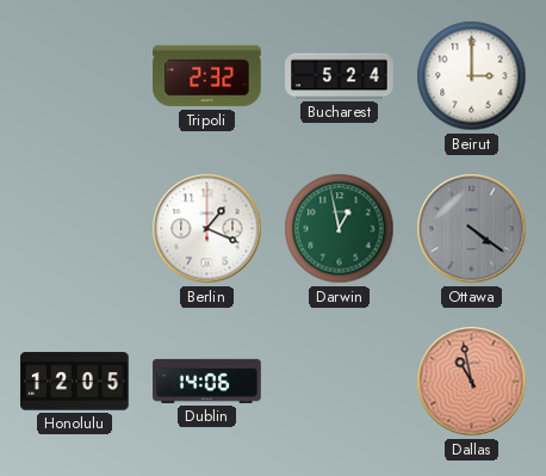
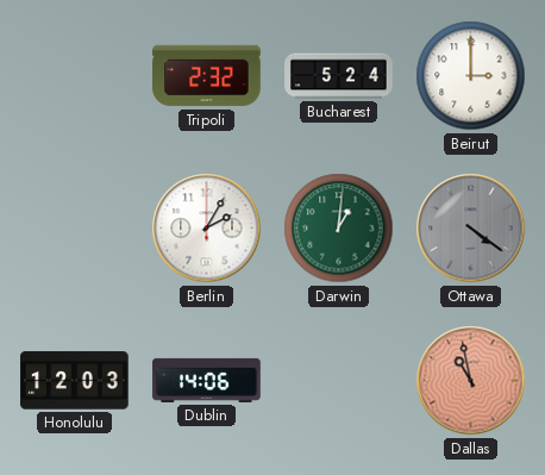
Berlin: 1:19 -> 2:05
Darwin: 12:58 -> 1:01
Honolulu: 12:05 -> 12:03
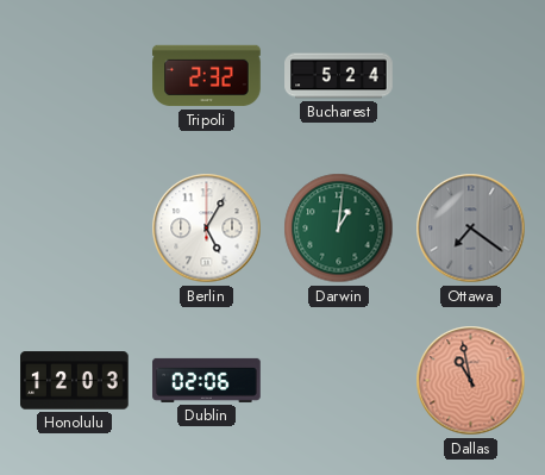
Beirut: 3:00 -> none
Berlin: 2:05 -> 5:05
Ottawa: 4:21 -> 7:21
Dublin: 14:06 -> 02:06
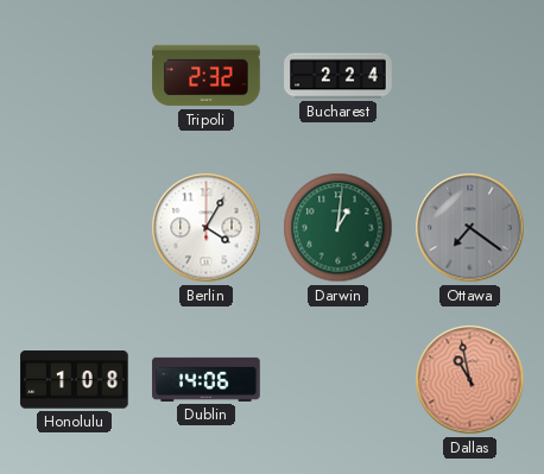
Bucharest: 5:24 -> 2:24
Berlin: 5:05 -> 4:05
Honolulu: 12:03 -> 1:08
Dublin: 02:06 -> 14:06
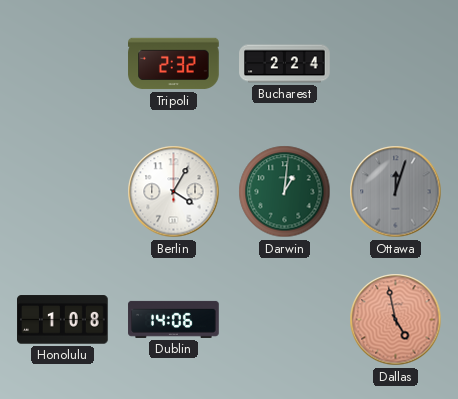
Ottawa: 7:21 -> 12:03
Dallas: 10:58 -> 4:58
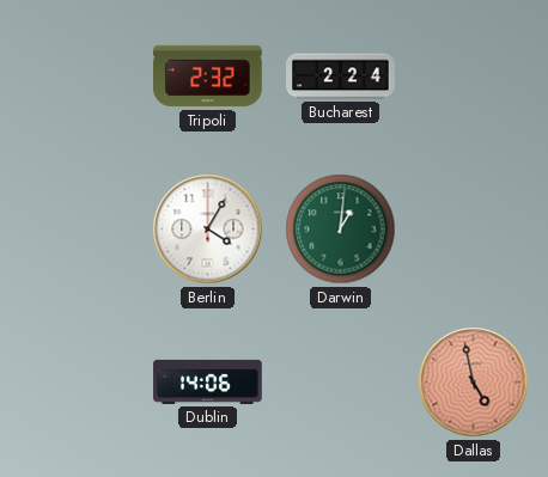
Ottawa: 12:03 -> none
Honolulu: 1:08 -> none
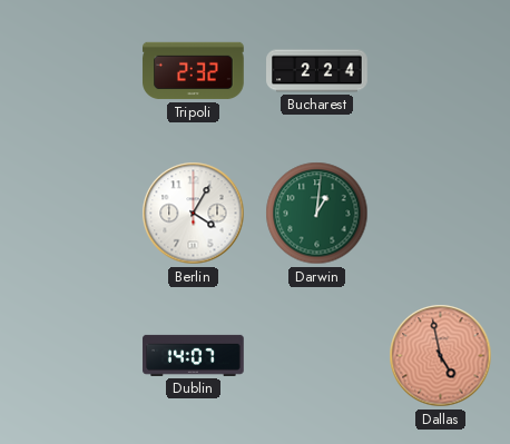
Dublin: 14:06 -> 14:07
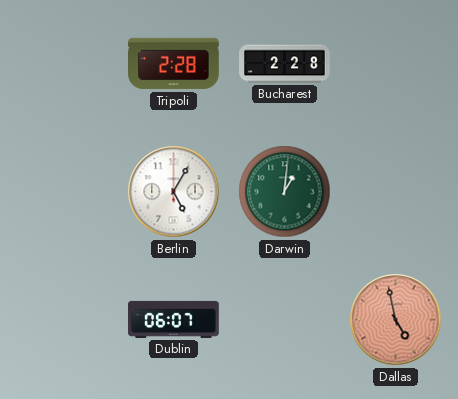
Tripoli: 2:32 -> 2:28
Bucharest: 2:24 -> 2:28
Berlin: 4:05 -> 5:05
Dublin: 14:07 -> 06:07
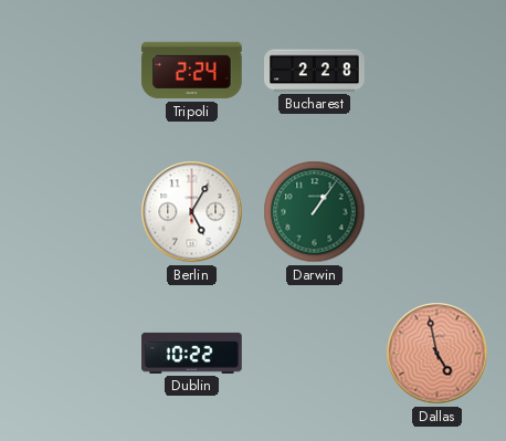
Tripoli: 2:28 -> 2:24
Darwin: 1:01 -> 1:06
Dublin: 06:07 -> 10:22
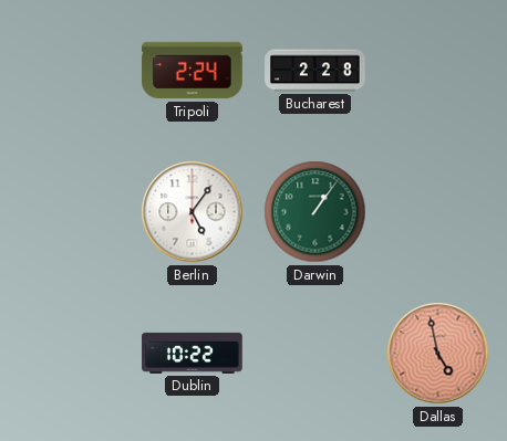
Berlin: 5:05 -> 5:06
